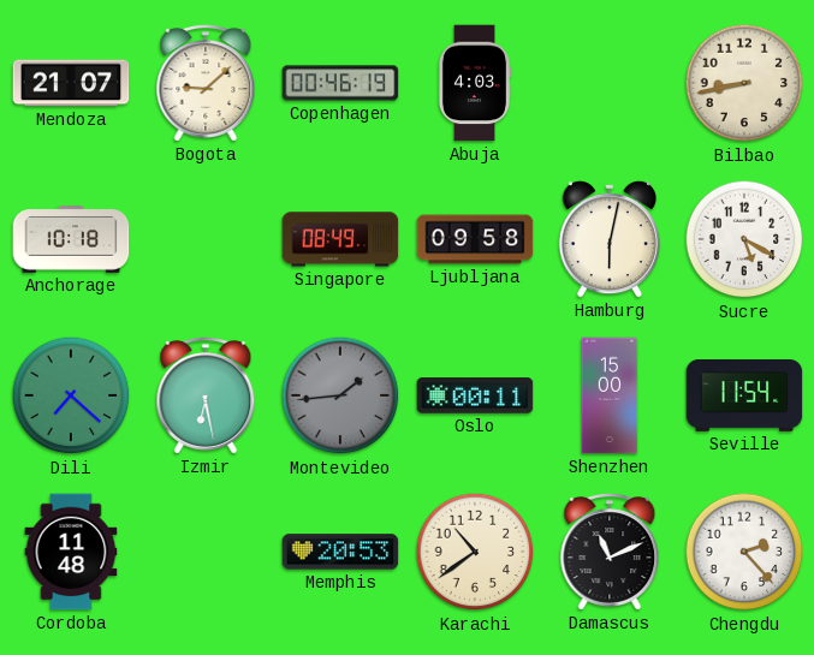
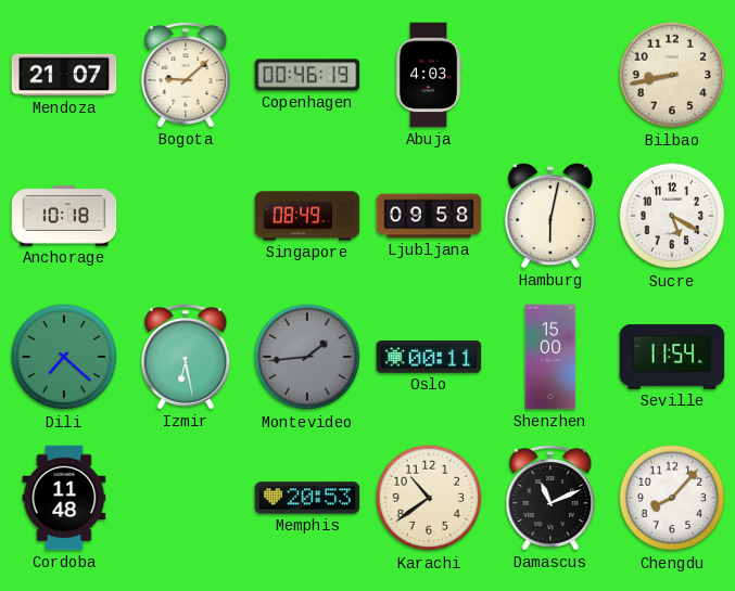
Chengdu: 2:23 -> 8:07
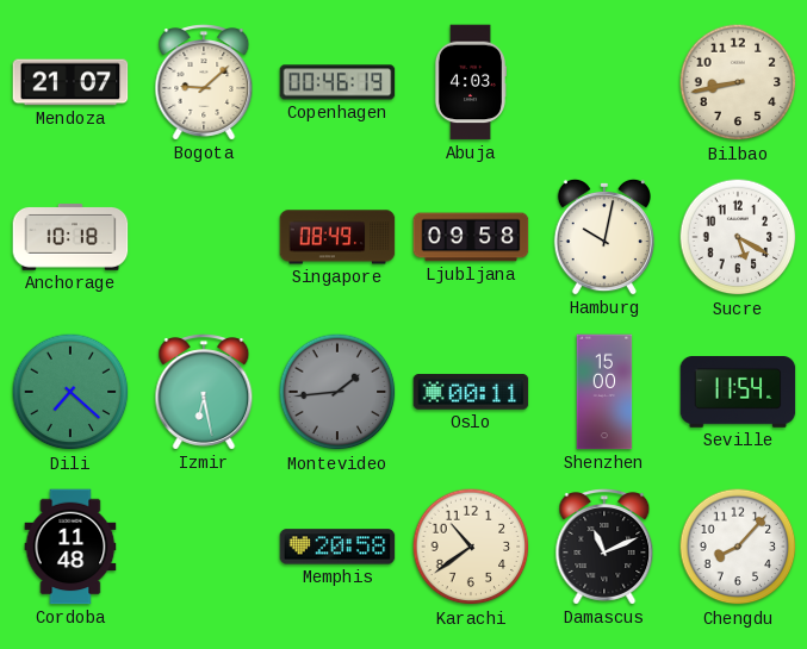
Hamburg: 6:02 -> 10:02
Memphis: 20:53 -> 20:58
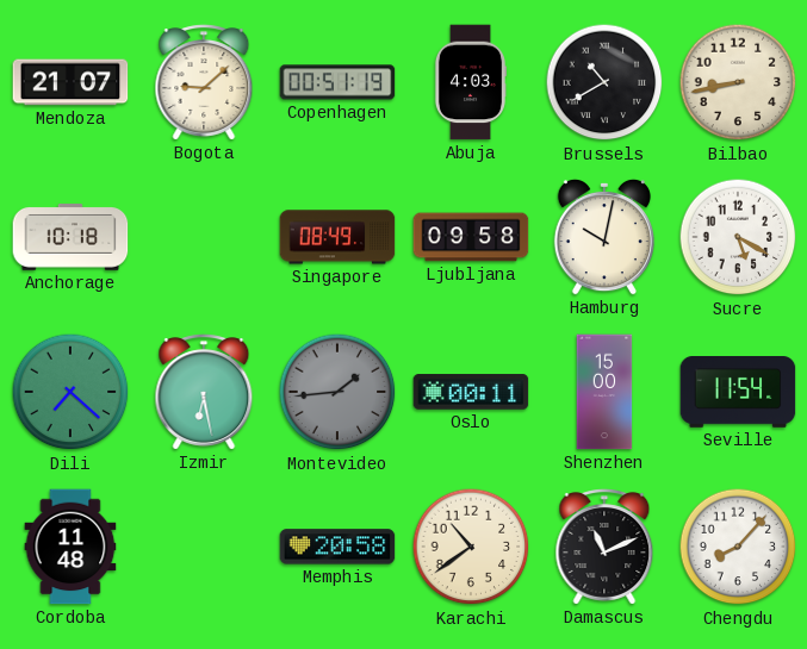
Copenhagen: 00:46 -> 00:51
Brussels: none -> 10:40
